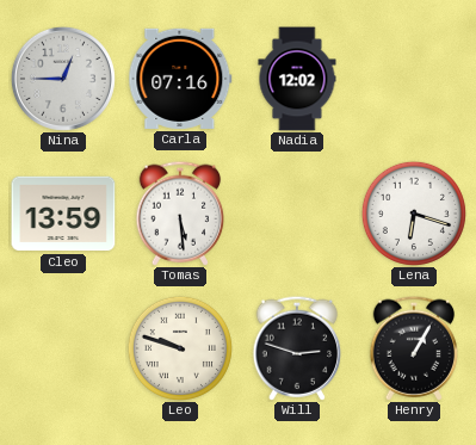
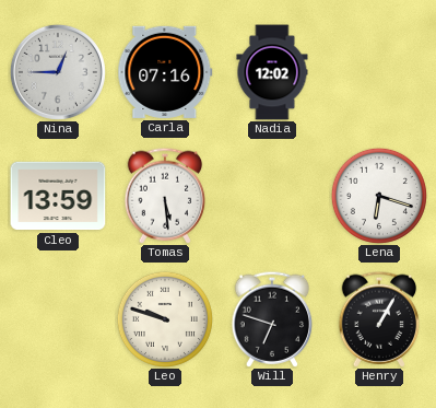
Will: 2:48 -> 6:48
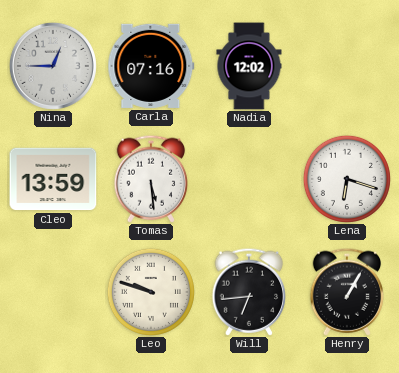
Will: 6:48 -> 6:44
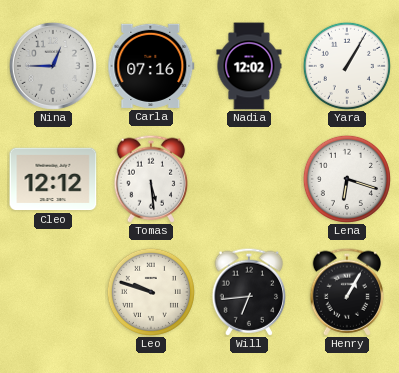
Yara: none -> 1:05
Cleo: 13:59 -> 12:12
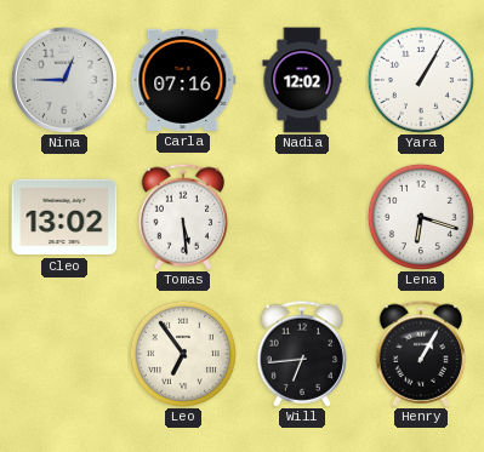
Cleo: 12:12 -> 13:02
Leo: 9:48 -> 6:54
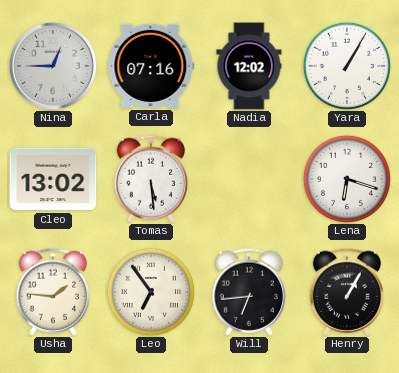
Usha: none -> 1:46
